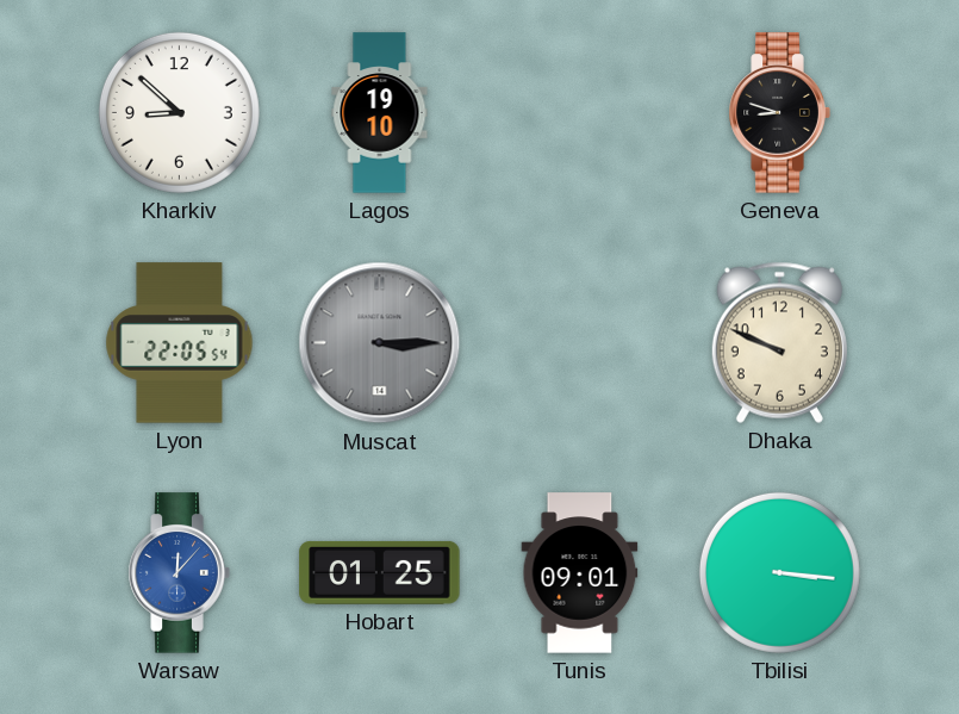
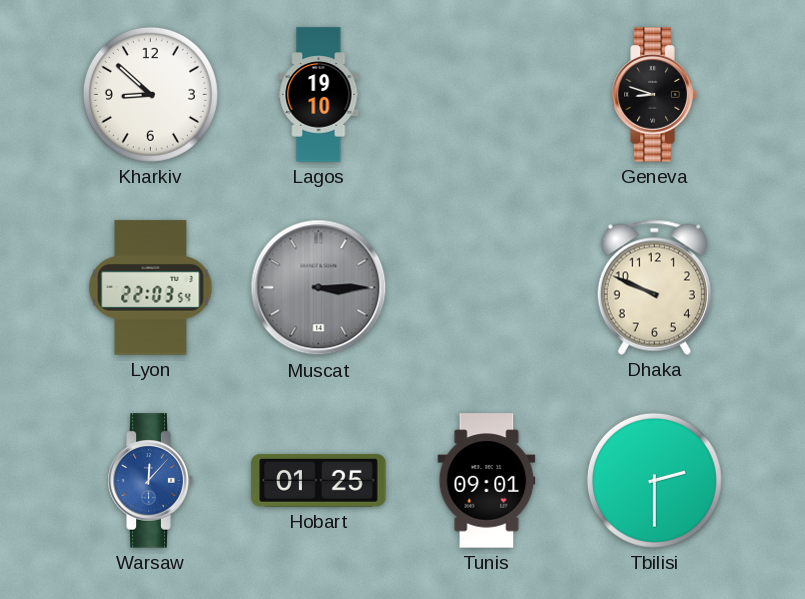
Lyon: 22:05 -> 22:03
Tbilisi: 3:16 -> 2:30
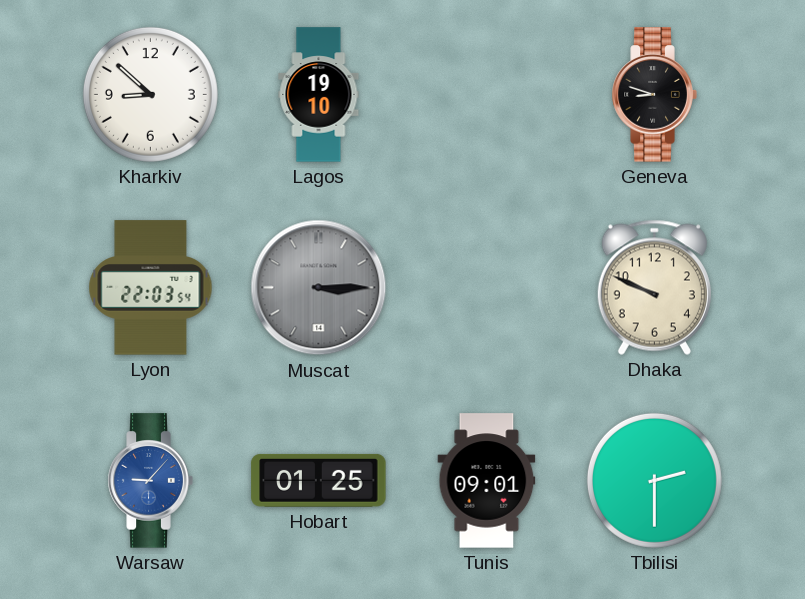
Warsaw: 12:07 -> 9:07
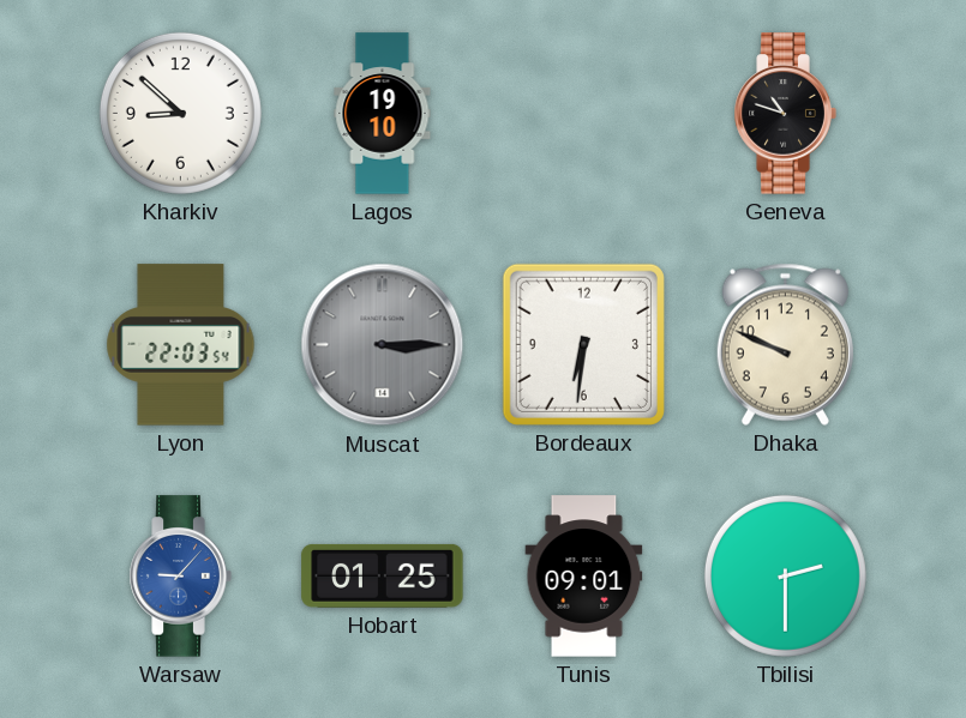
Geneva: 8:48 -> 10:48
Bordeaux: none -> 6:31
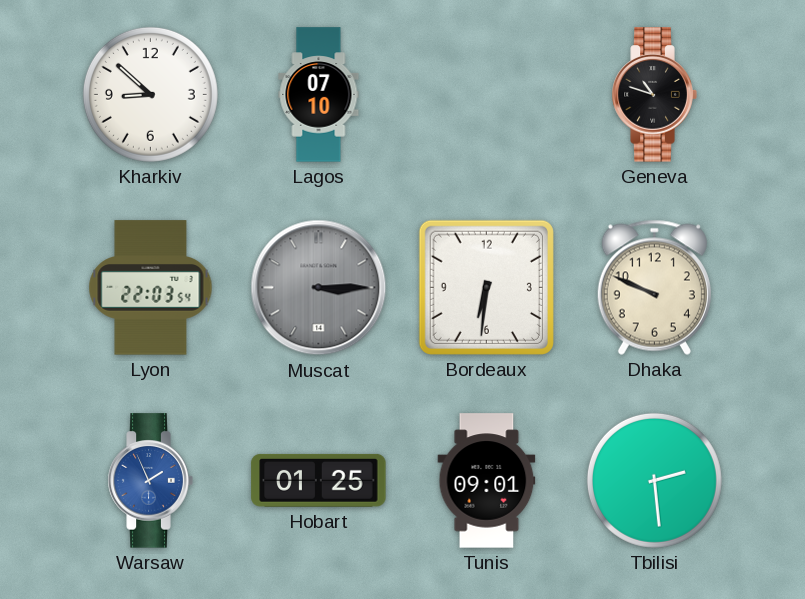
Lagos: 19:10 -> 07:10
Warsaw: 9:07 -> 1:56
Tbilisi: 2:30 -> 2:29
